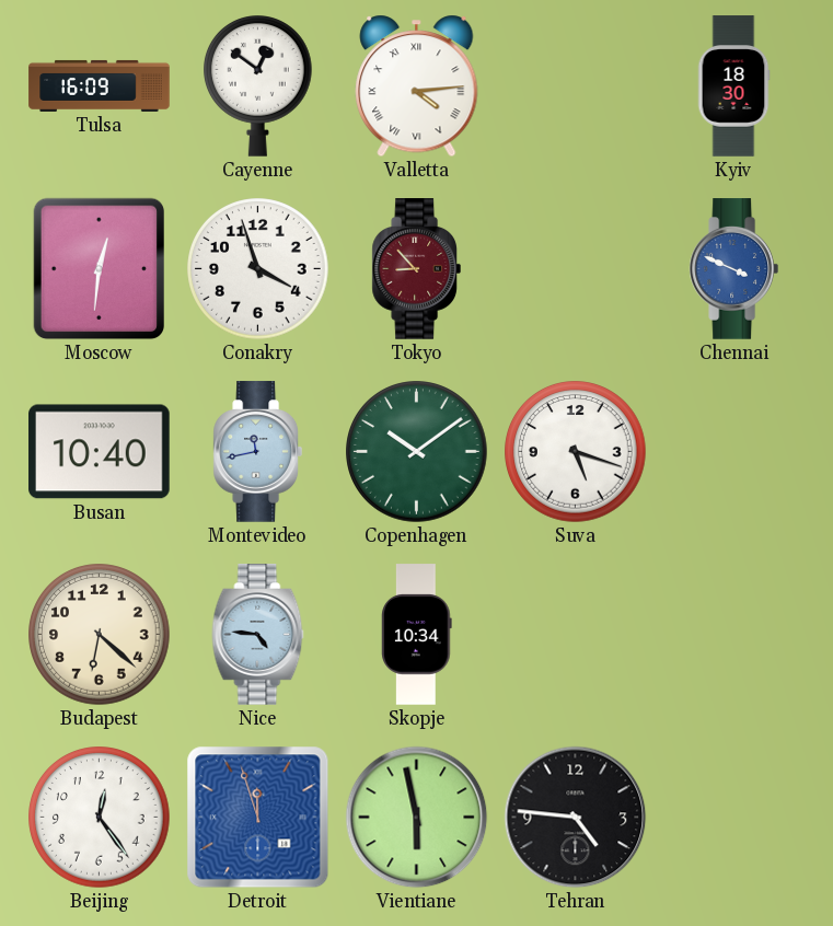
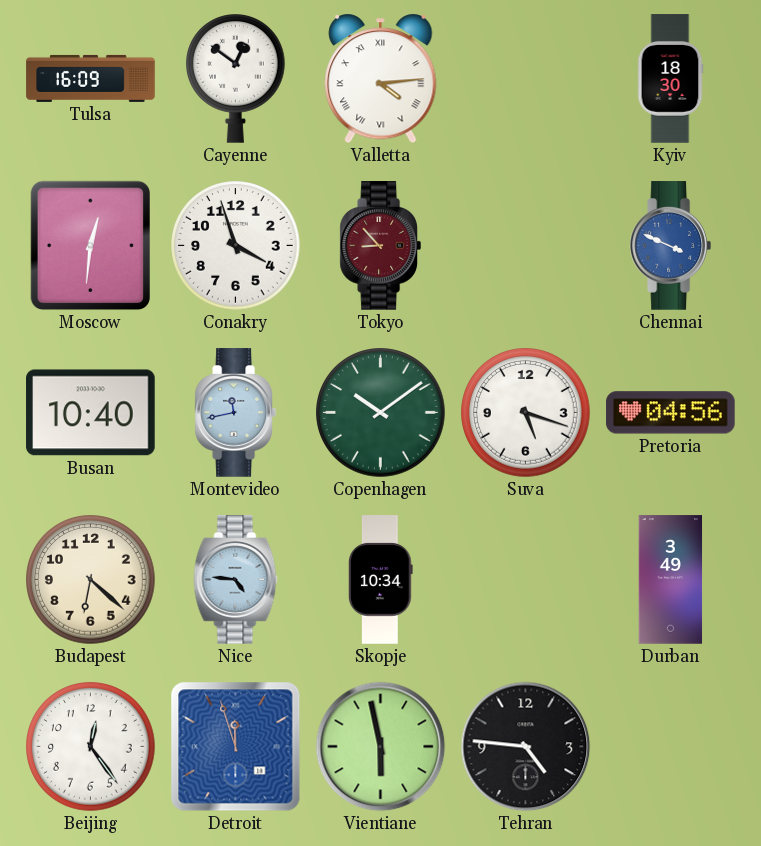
Pretoria: none -> 04:56
Durban: none -> 3:49
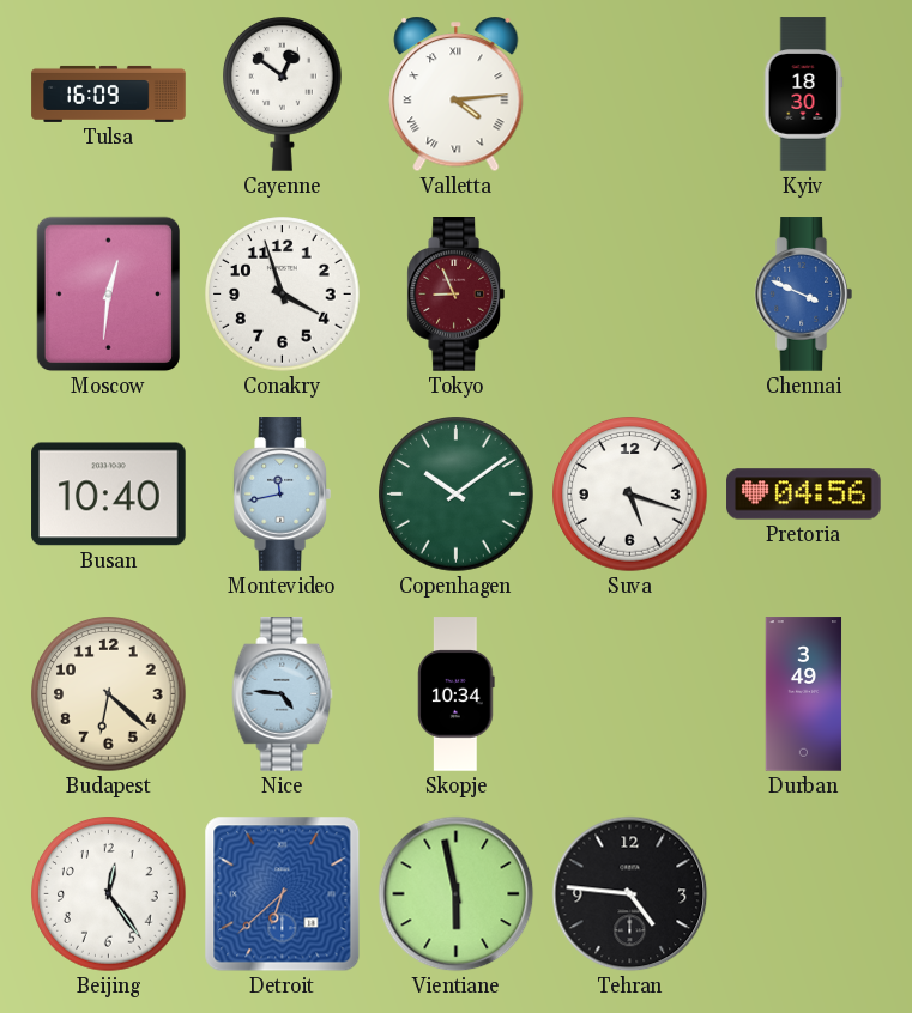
Tokyo: 8:53 -> 8:56
Detroit: 11:57 -> 6:38
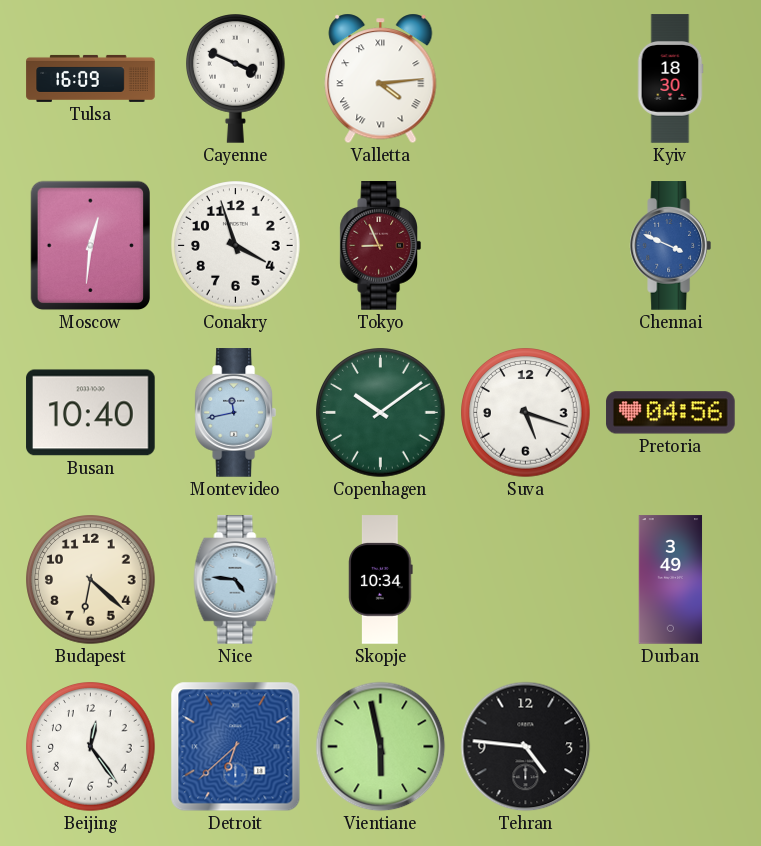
Cayenne: 12:51 -> 3:49
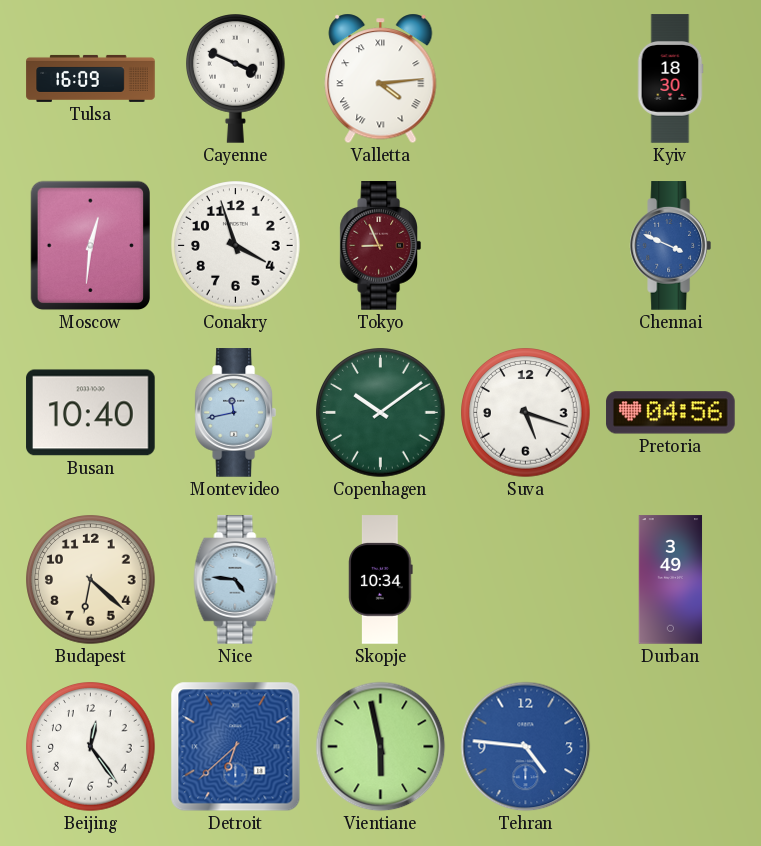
Tehran dial: black -> blue
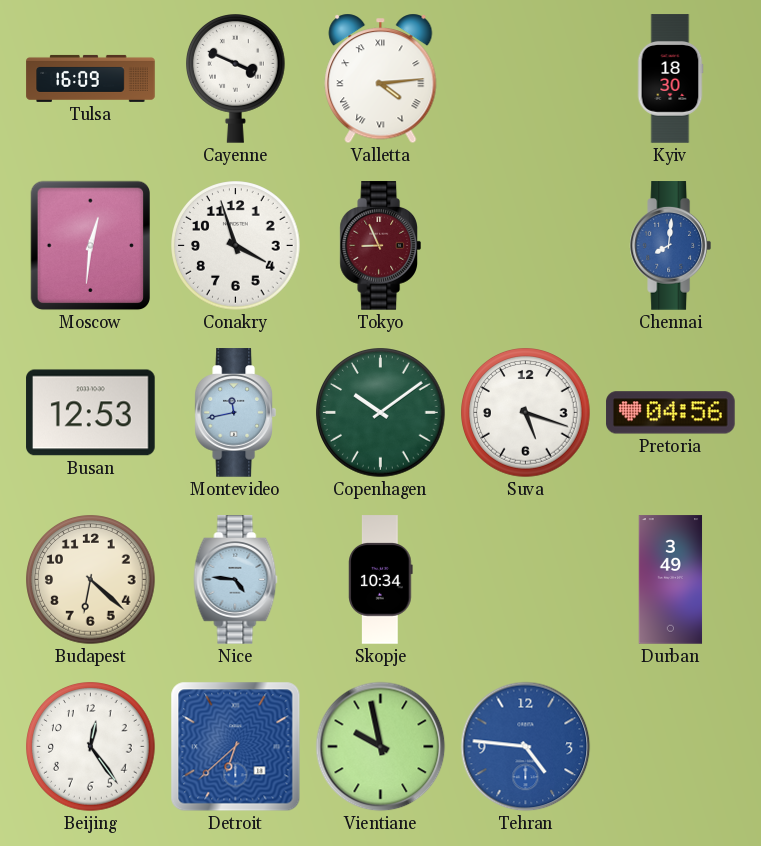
Chennai: 3:49 -> 8:01
Busan: 10:40 -> 12:53
Vientiane: 5:58 -> 9:58
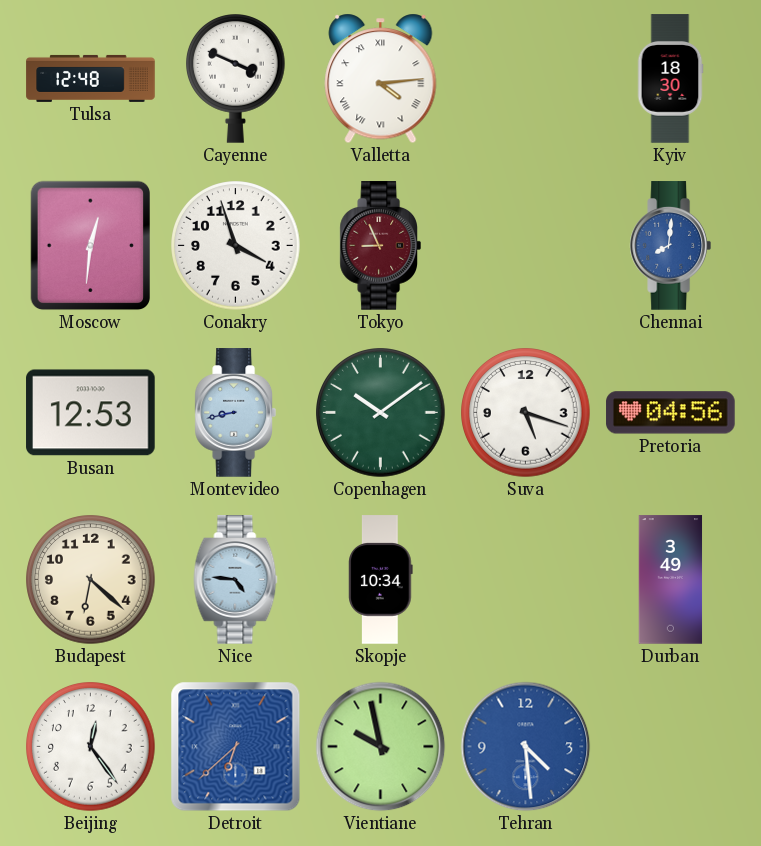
Tulsa: 16:09 -> 12:48
Montevideo: 11:43 -> 8:43
Tehran: 4:46 -> 4:29
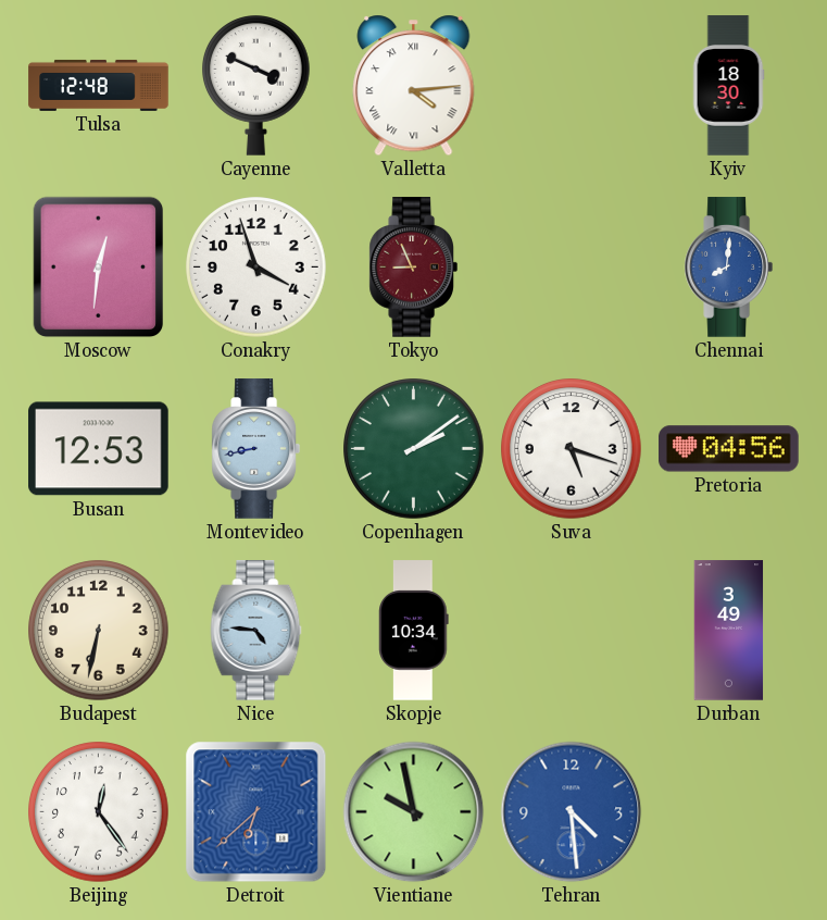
Copenhagen: 10:09 -> 2:09
Budapest: 6:22 -> 6:32
